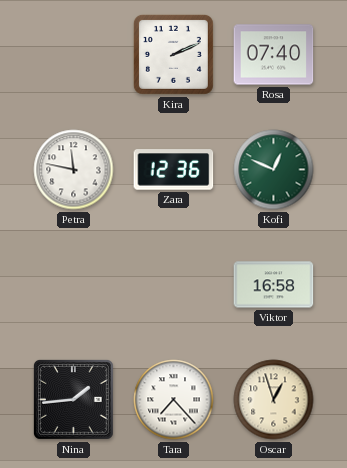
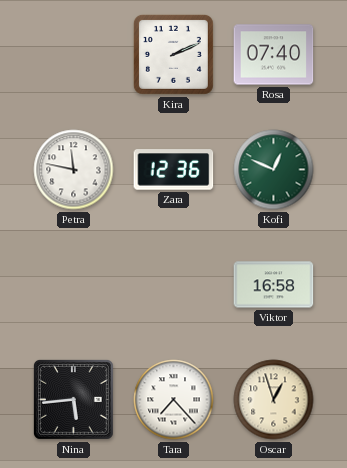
Nina: 1:44 -> 5:44
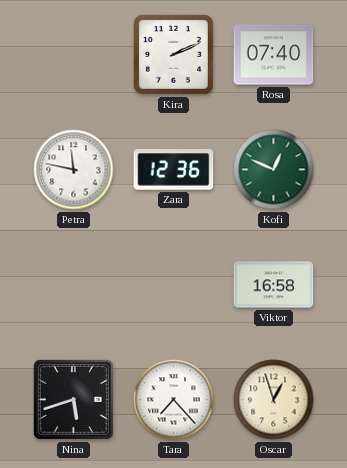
Nina: 5:44 -> 5:42
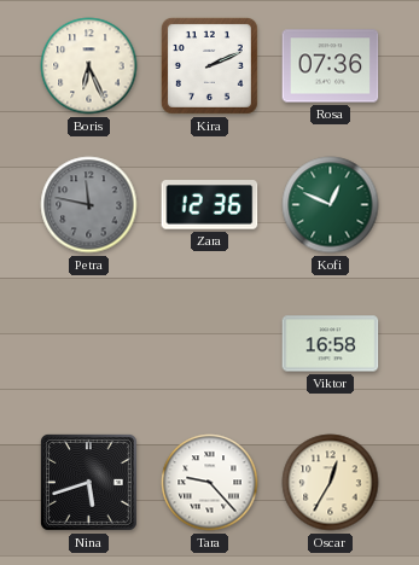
Boris: none -> 6:26
Rosa: 07:40 -> 07:36
Petra dial: white -> grey
Tara: 7:23 -> 9:23
Oscar: 12:57 -> 12:35
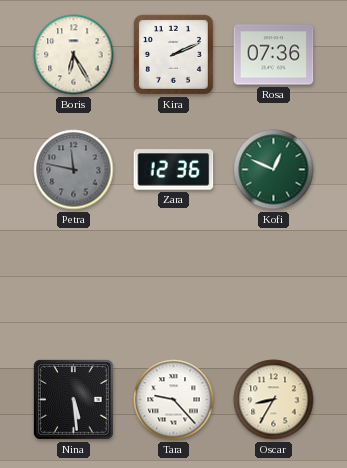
Boris: 6:26 -> 6:25
Viktor: 16:58 -> none
Nina: 5:42 -> 5:29
Oscar: 12:35 -> 8:35
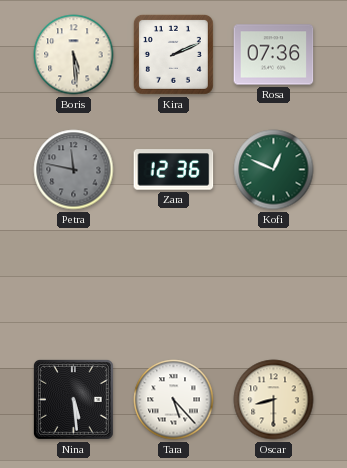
Boris: 6:25 -> 5:29
Tara: 9:23 -> 5:23
Oscar: 8:35 -> 8:30
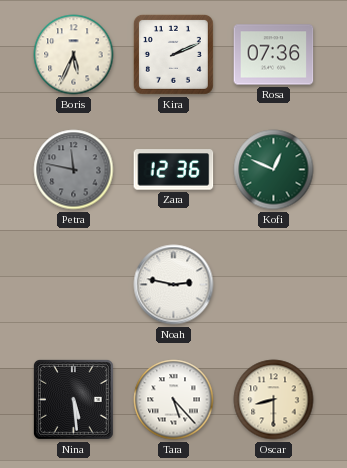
Boris: 5:29 -> 5:34
Noah: none -> 2:47
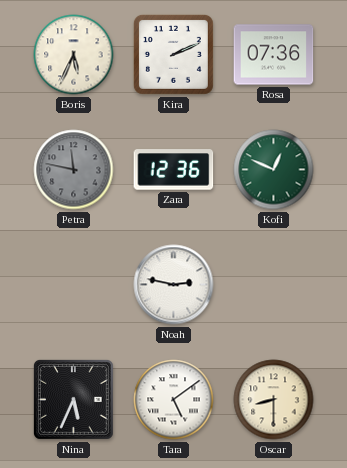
Nina: 5:29 -> 5:34
Tara: 5:23 -> 5:09
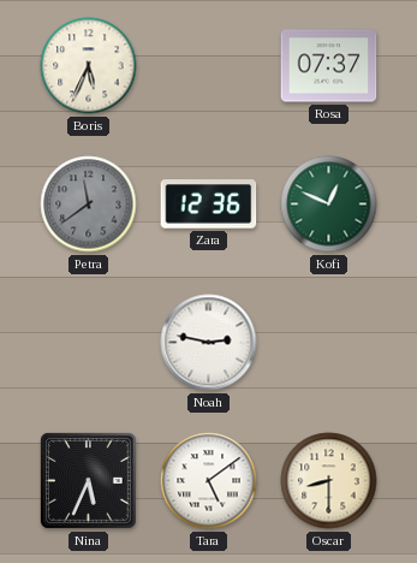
Kira: 2:11 -> none
Rosa: 07:36 -> 07:37
Petra: 11:47 -> 11:39
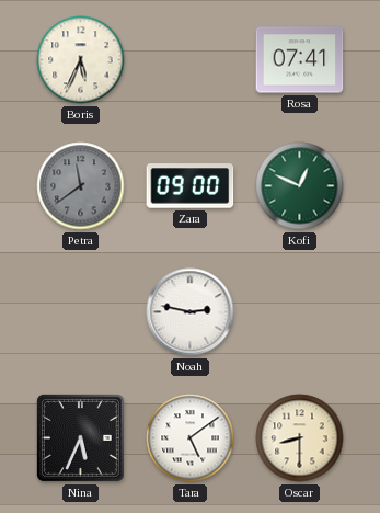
Rosa: 07:37 -> 07:41
Zara: 12:36 -> 09:00
